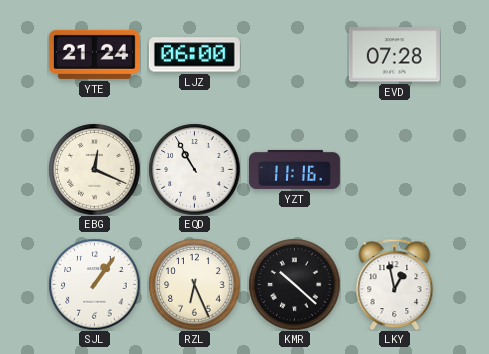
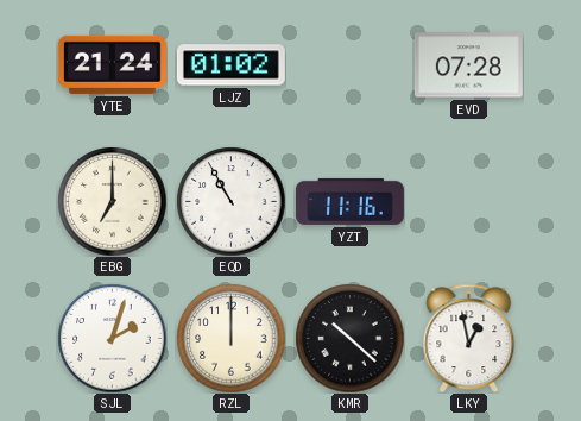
LJZ: 06:00 -> 01:02
EBG: 12:19 -> 7:00
SJL: 1:06 -> 2:03
RZL: 6:26 -> 12:00
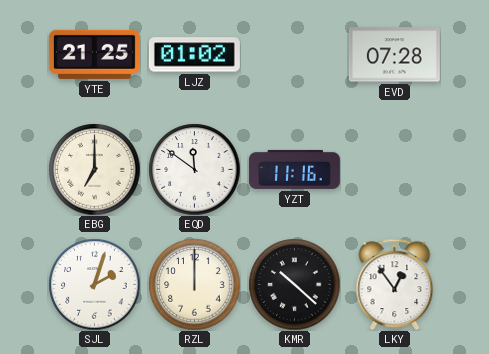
YTE: 21:24 -> 21:25
EQD: 10:55 -> 11:51
LKY: 12:58 -> 12:54
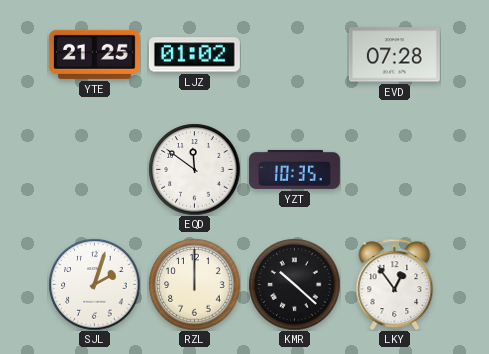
EBG: 7:00 -> none
YZT: 11:16 -> 10:35
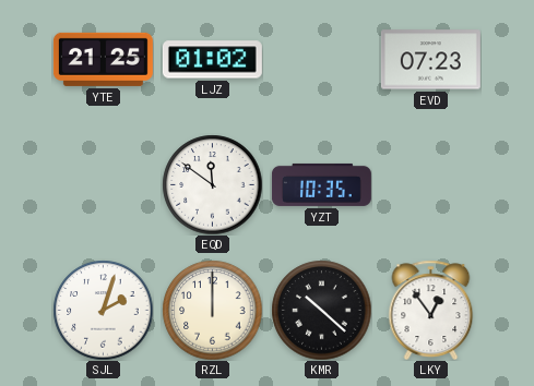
EVD: 07:28 -> 07:23
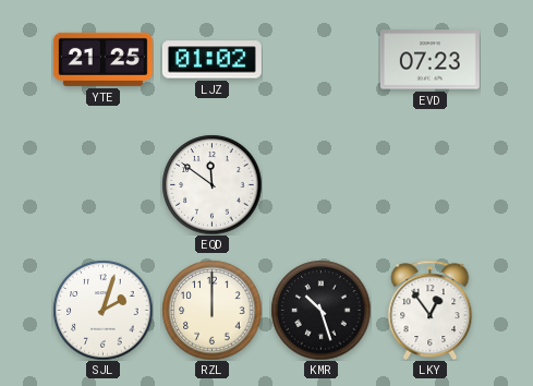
YZT: 10:35 -> none
KMR: 10:22 -> 10:27
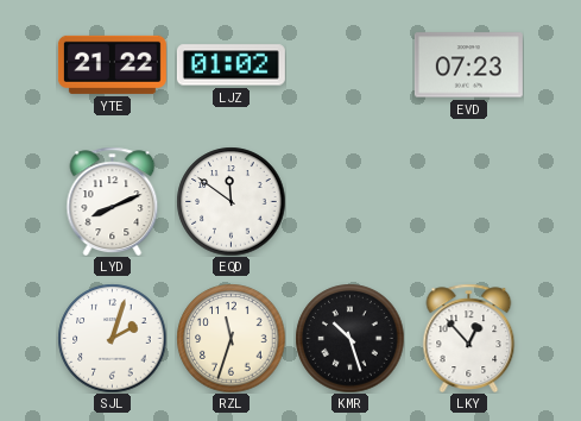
YTE: 21:25 -> 21:22
LYD: none -> 8:11
RZL: 12:00 -> 11:33
LKY: 12:54 -> 12:53
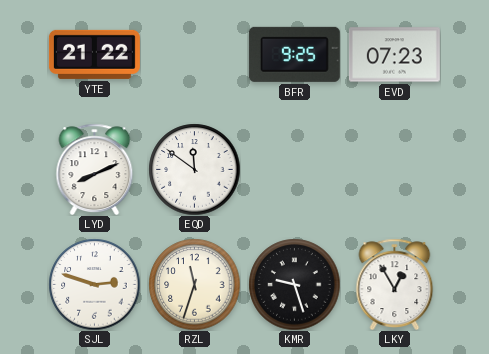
LJZ: 01:02 -> none
BFR: none -> 9:25
SJL: 2:03 -> 2:48
KMR: 10:27 -> 9:27
LKY: 12:53 -> 12:55
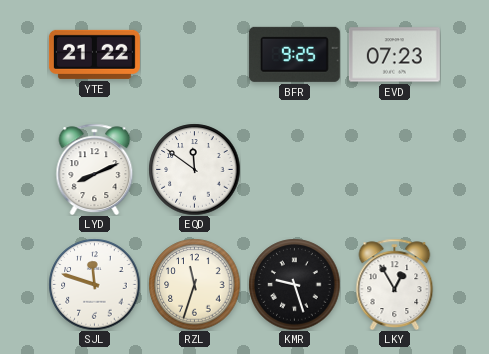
SJL: 2:48 -> 11:48
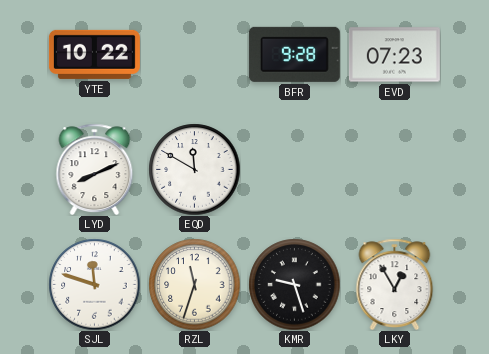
YTE: 21:22 -> 10:22
BFR: 9:25 -> 9:28
EQD: 11:51 -> 11:50
